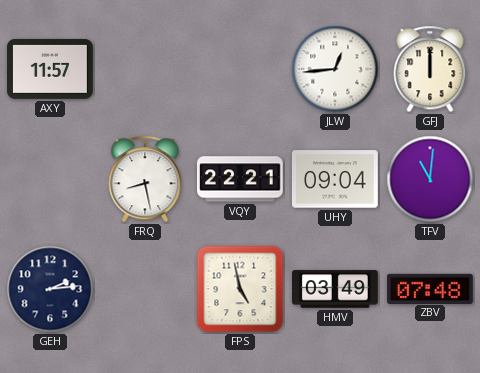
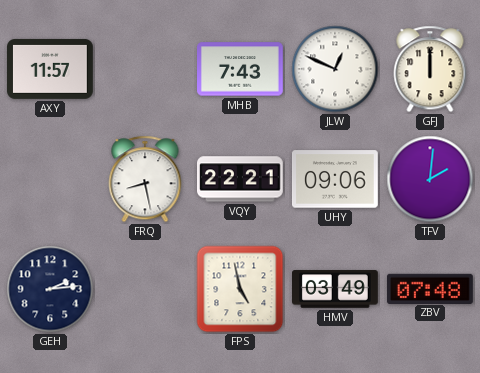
MHB: none -> 7:43
JLW: 12:44 -> 12:49
UHY: 09:04 -> 09:06
TFV: 11:01 -> 2:01
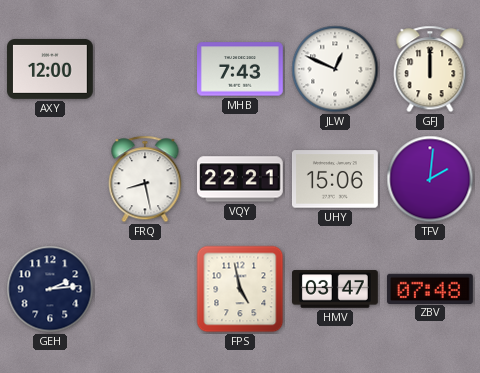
AXY: 11:57 -> 12:00
UHY: 09:06 -> 15:06
HMV: 03:49 -> 03:47
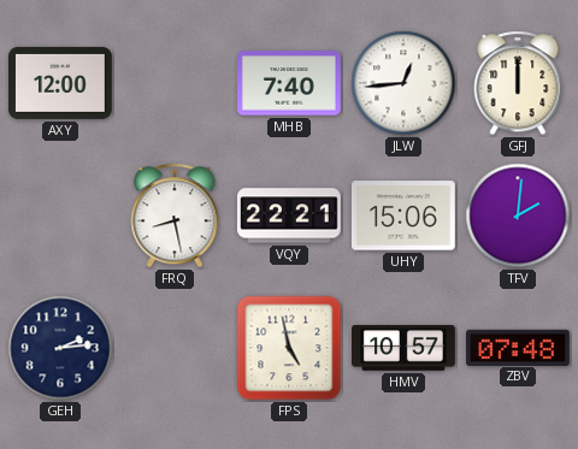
MHB: 7:43 -> 7:40
JLW: 12:49 -> 12:44
HMV: 03:47 -> 10:57
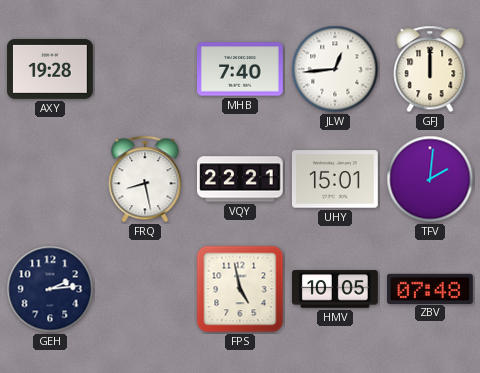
AXY: 12:00 -> 19:28
UHY: 15:06 -> 15:01
HMV: 10:57 -> 10:05
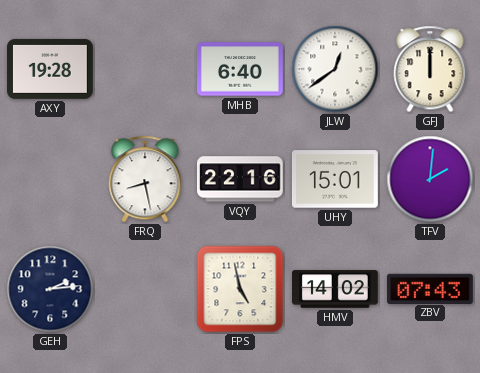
MHB: 7:40 -> 6:40
JLW: 12:44 -> 12:39
VQY: 22:21 -> 22:16
HMV: 10:05 -> 14:02
ZBV: 07:48 -> 07:43
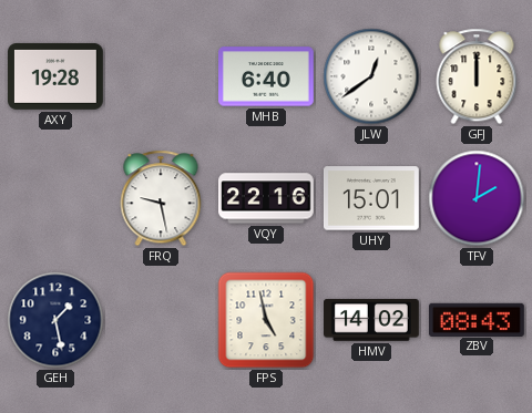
FRQ: 8:28 -> 9:28
GEH: 2:14 -> 1:28
ZBV: 07:43 -> 08:43
